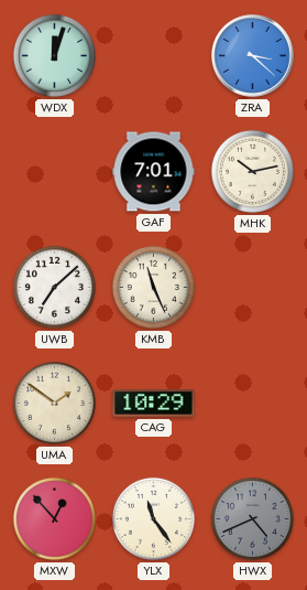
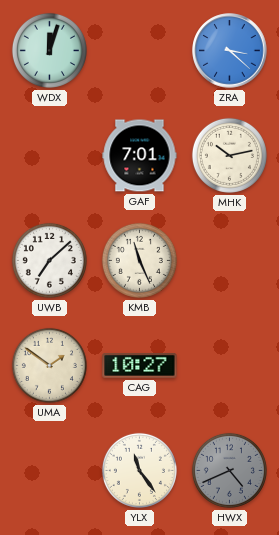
CAG: 10:29 -> 10:27
MXW: 12:53 -> none
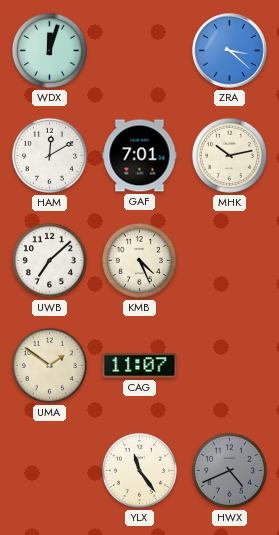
HAM: none -> 12:10
KMB: 11:26 -> 4:26
CAG: 10:27 -> 11:07
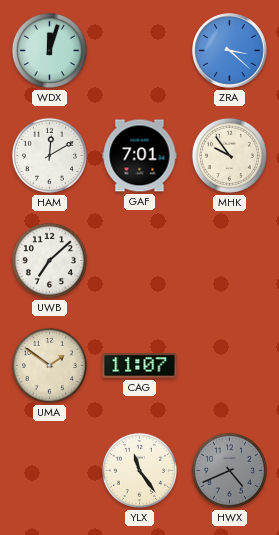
MHK: 10:13 -> 9:54
KMB: 4:26 -> none
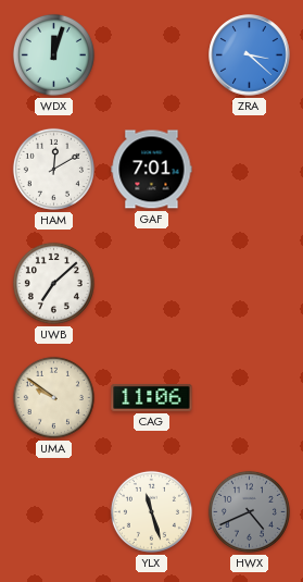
MHK: 9:54 -> none
UMA: 1:51 -> 9:51
CAG: 11:07 -> 11:06
YLX: 11:24 -> 11:27
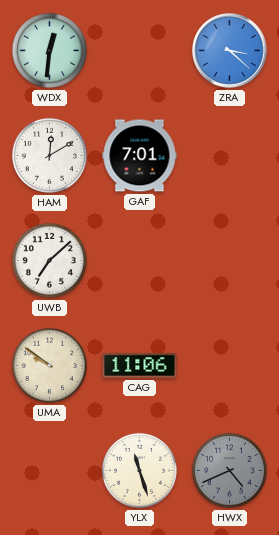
WDX: 12:03 -> 12:31
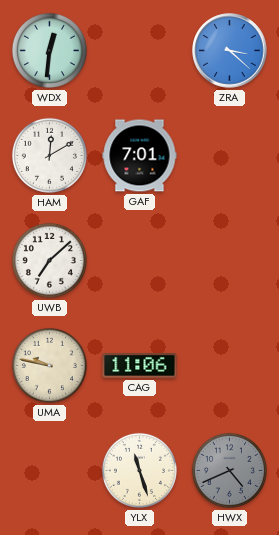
UMA: 9:51 -> 9:47
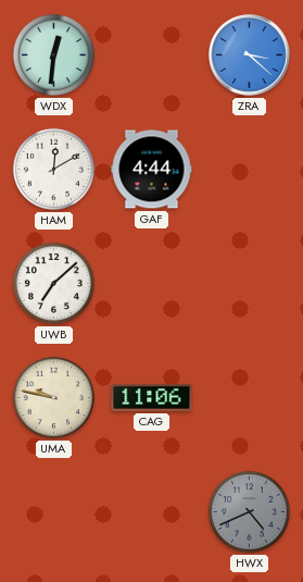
GAF: 7:01 -> 4:44
YLX: 11:27 -> none
